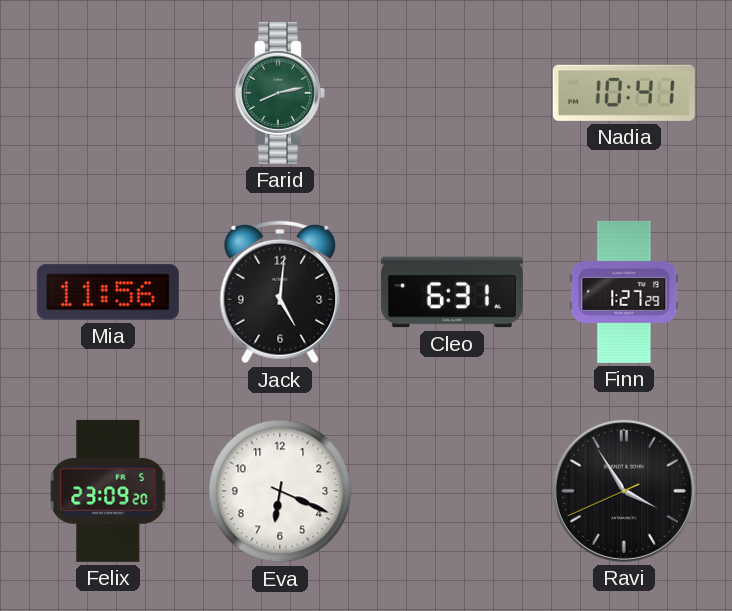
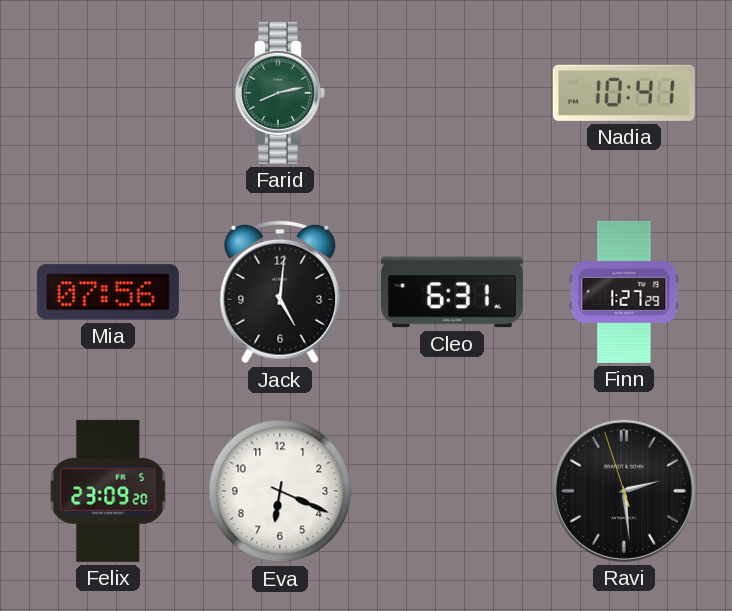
Mia: 11:56 -> 07:56
Ravi: 3:54 -> 2:28
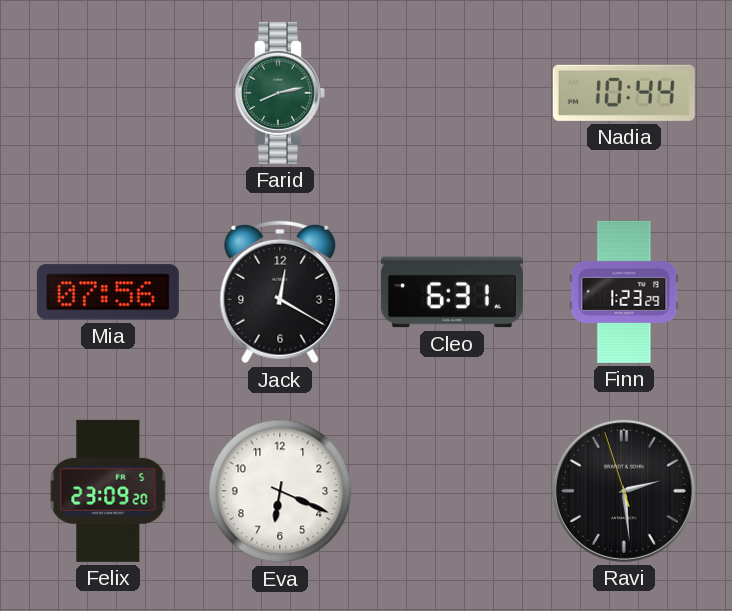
Nadia: 10:41 -> 10:44
Jack: 5:01 -> 12:20
Finn: 1:27 -> 1:23
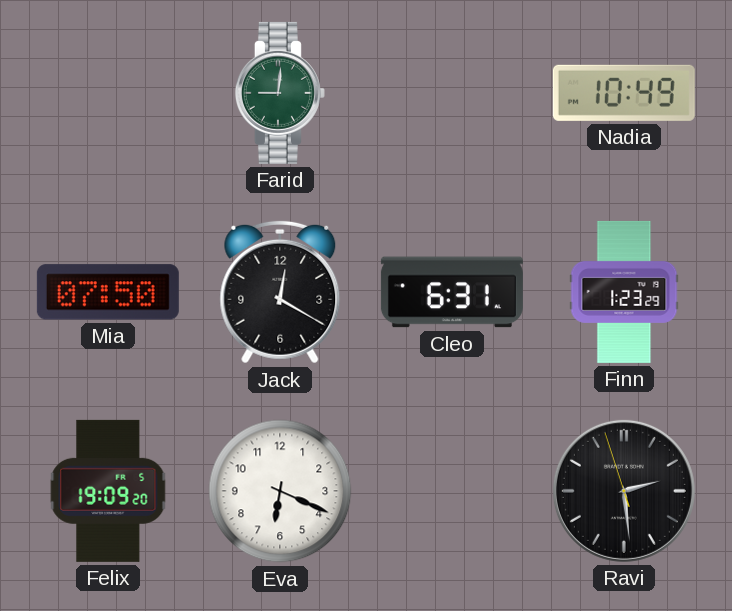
Farid: 8:13 -> 9:01
Nadia: 10:44 -> 10:49
Mia: 07:56 -> 07:50
Felix: 23:09 -> 19:09
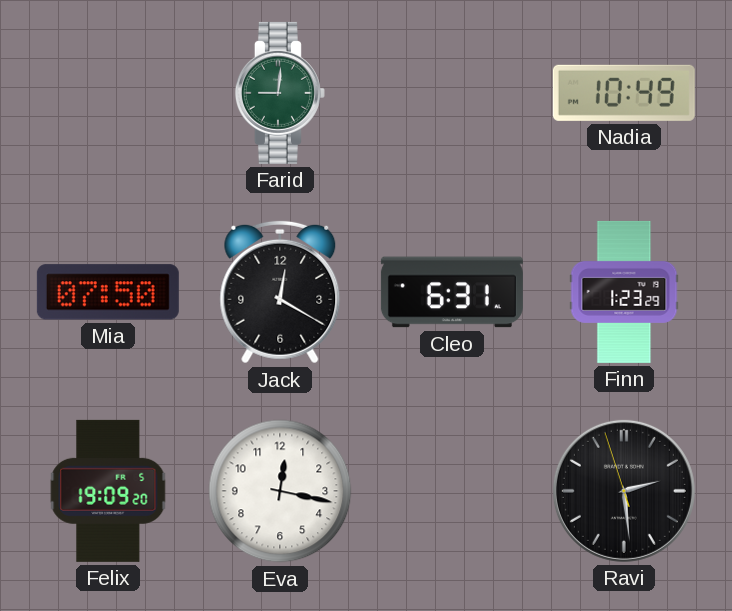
Eva: 6:19 -> 12:17
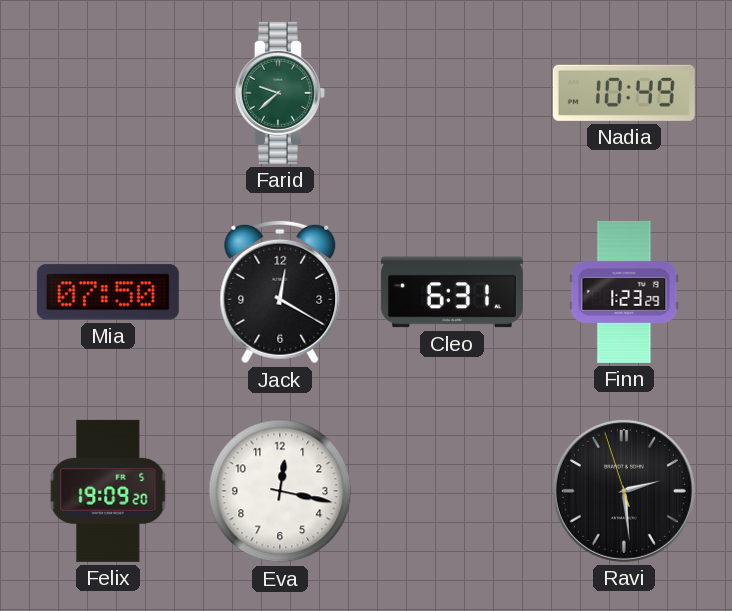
Farid: 9:01 -> 9:38
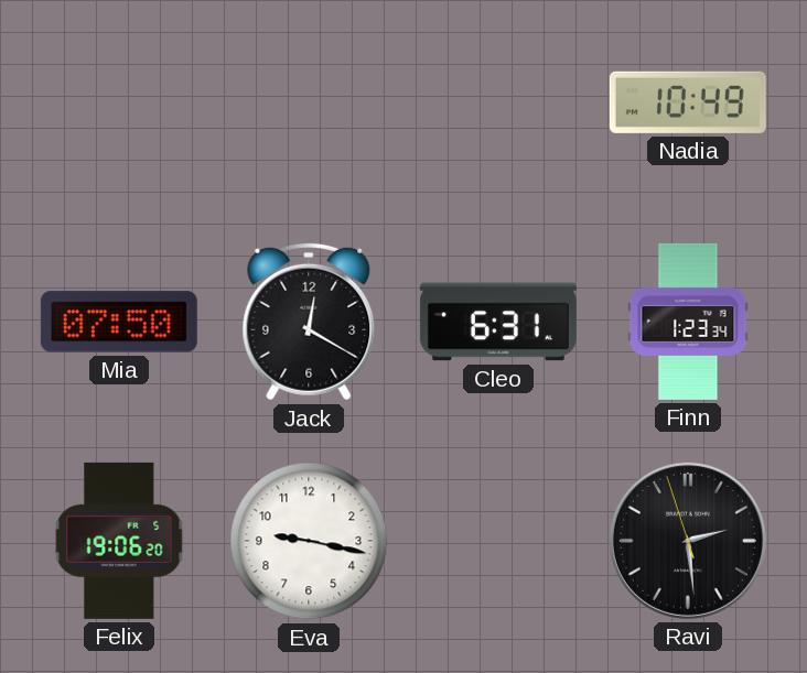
Farid: 9:38 -> none
Finn: 1:23:29 -> 1:23:34
Felix: 19:09 -> 19:06
Eva: 12:17 -> 9:17
